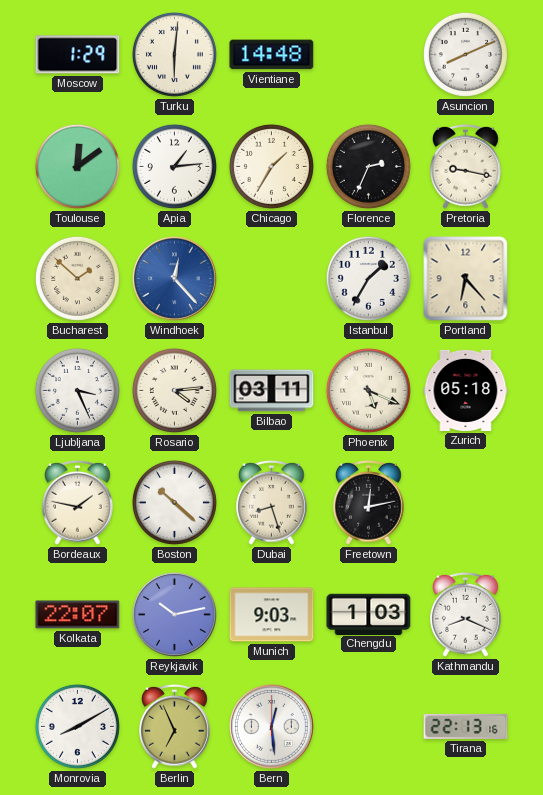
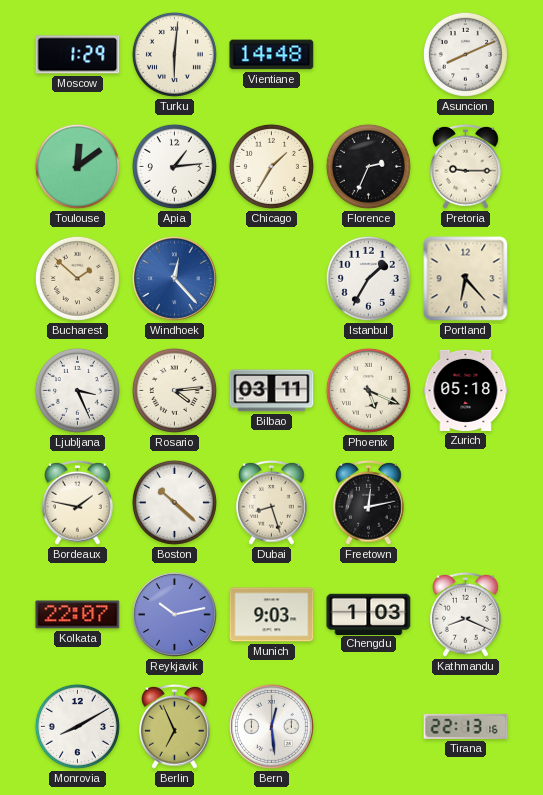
Pretoria: 9:17 -> 9:15
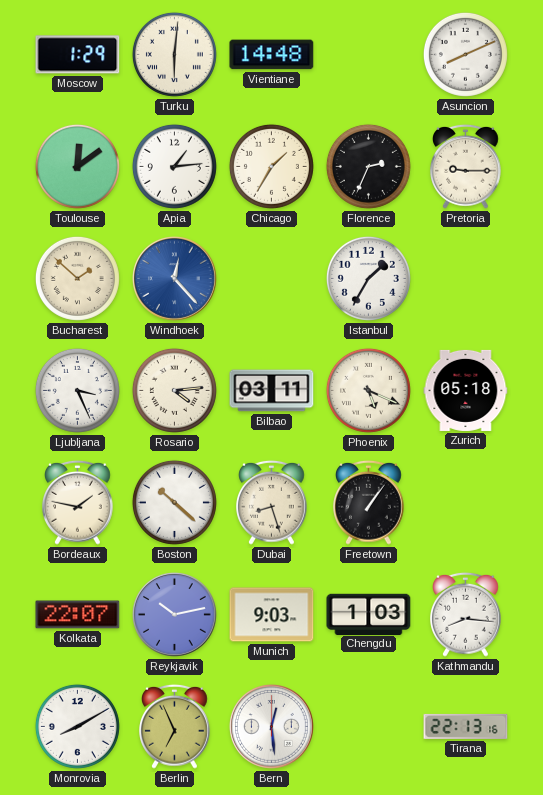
Portland: 6:23 -> none
Freetown: 12:13 -> 1:06
Kathmandu: 8:19 -> 8:16
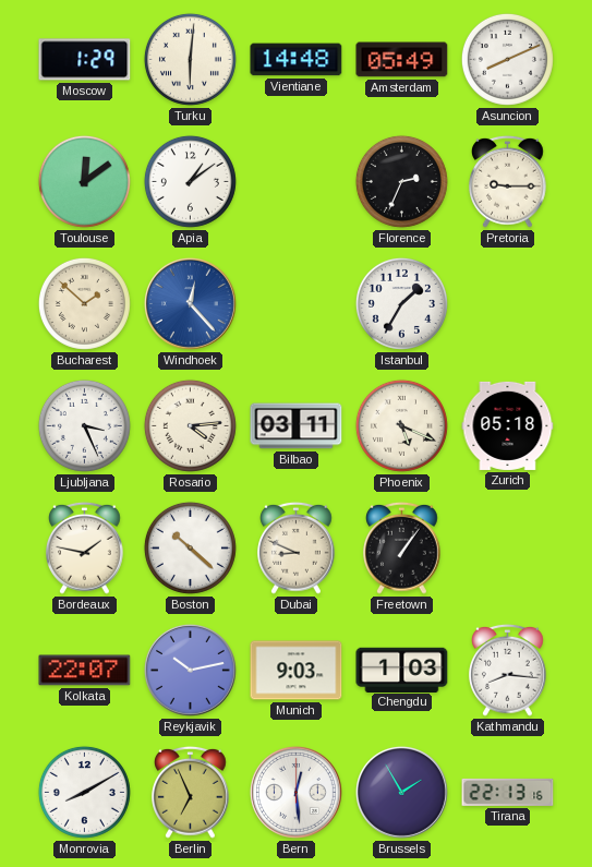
Amsterdam: none -> 05:49
Apia: 1:14 -> 1:09
Chicago: 1:35 -> none
Dubai: 8:27 -> 8:49
Brussels: none -> 1:55
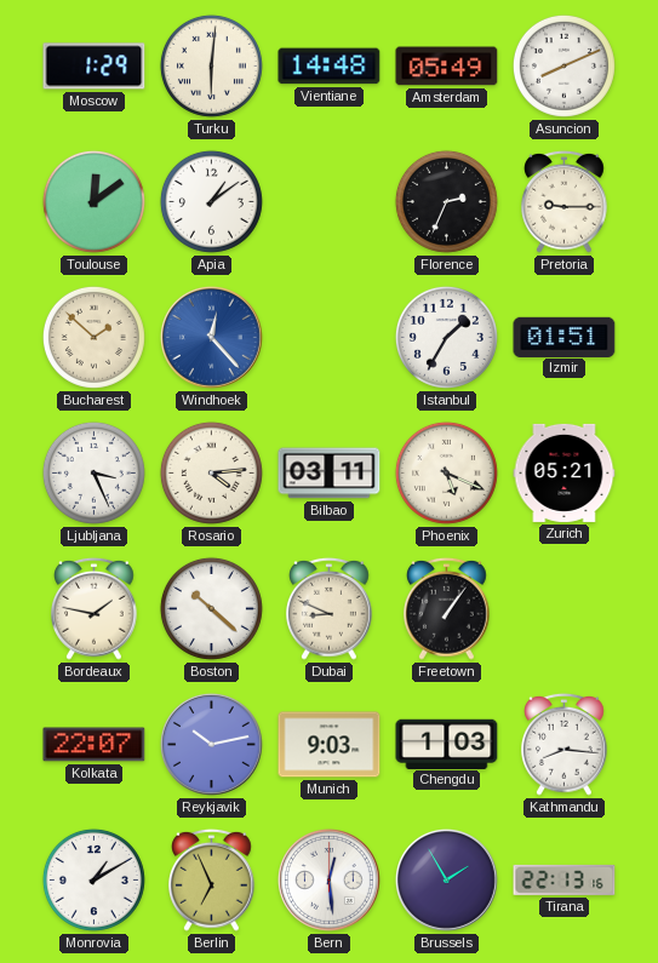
Izmir: none -> 01:51
Zurich: 05:18 -> 05:21
Monrovia: 8:10 -> 1:10
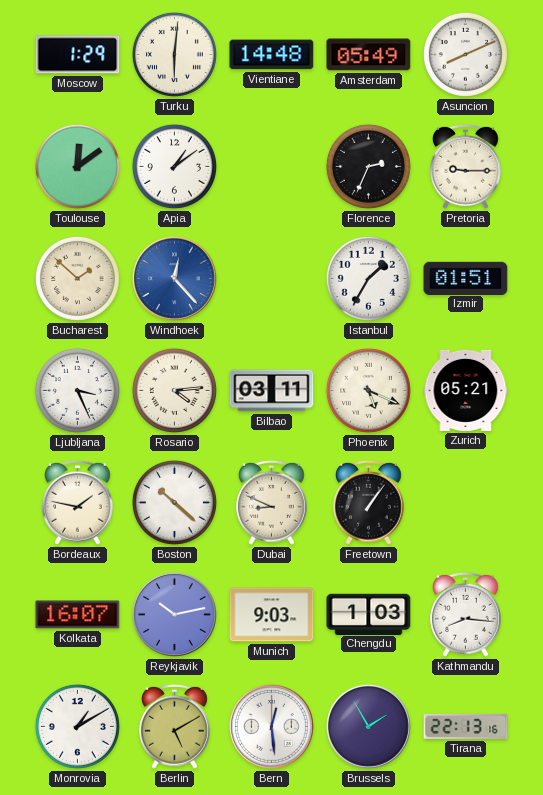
Kolkata: 22:07 -> 16:07
Berlin: 6:56 -> 5:10
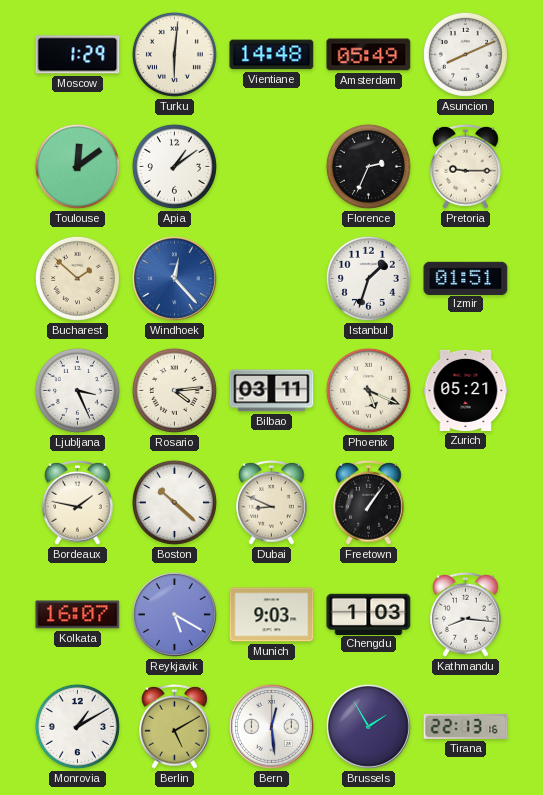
Istanbul: 1:35 -> 1:33
Reykjavik: 10:13 -> 5:20
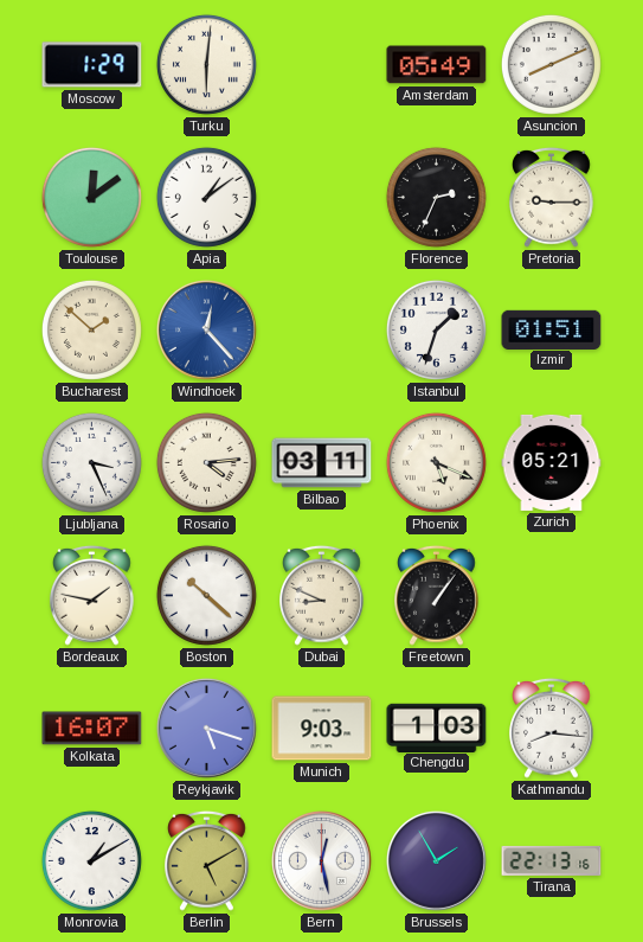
Vientiane: 14:48 -> none
Reykjavik: 5:20 -> 5:18
Bern: 12:29 -> 12:28
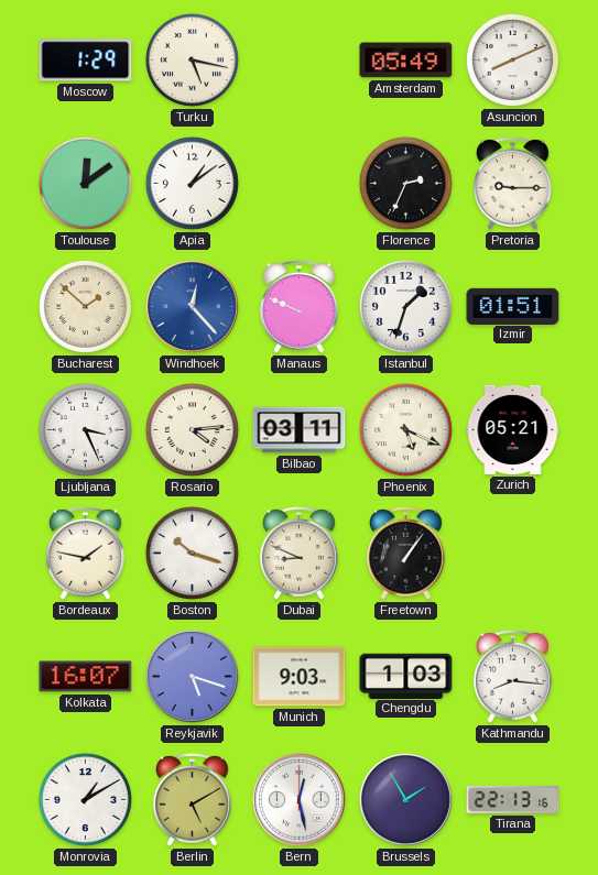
Turku: 6:01 -> 5:17
Manaus: none -> 9:49
Boston: 10:22 -> 10:18
